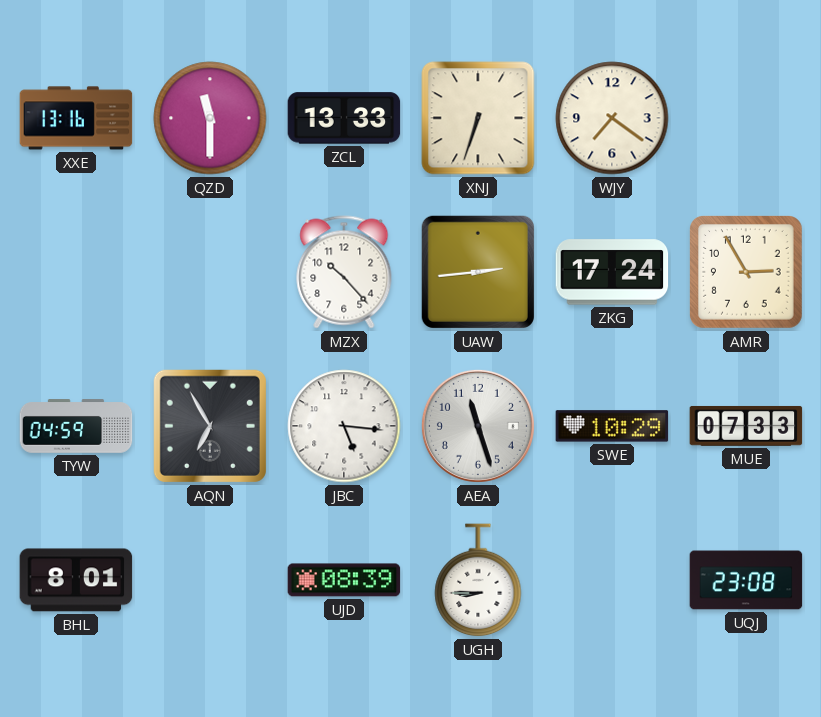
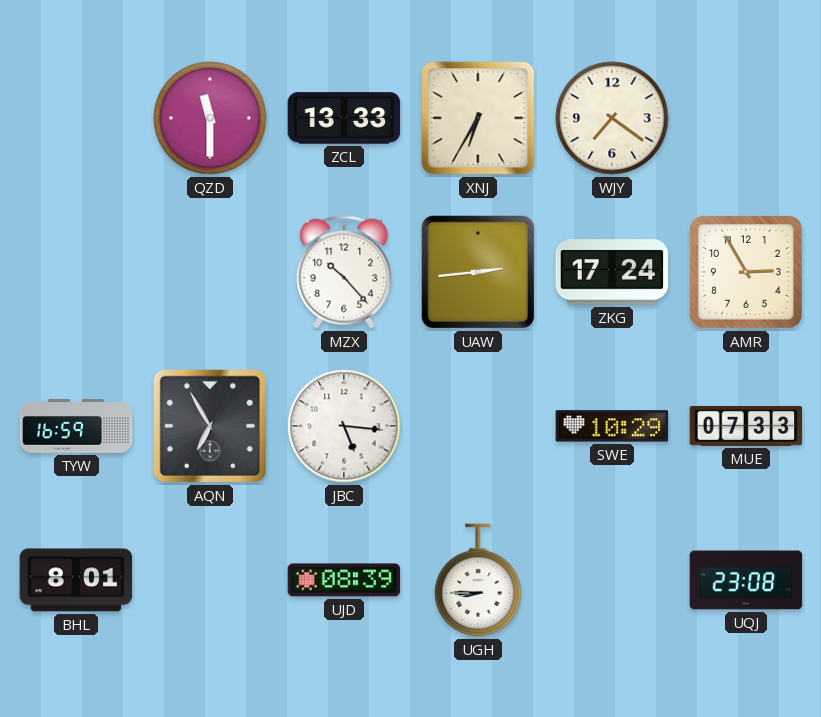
XXE: 13:16 -> none
XNJ: 6:33 -> 6:35
TYW: 04:59 -> 16:59
AEA: 11:27 -> none
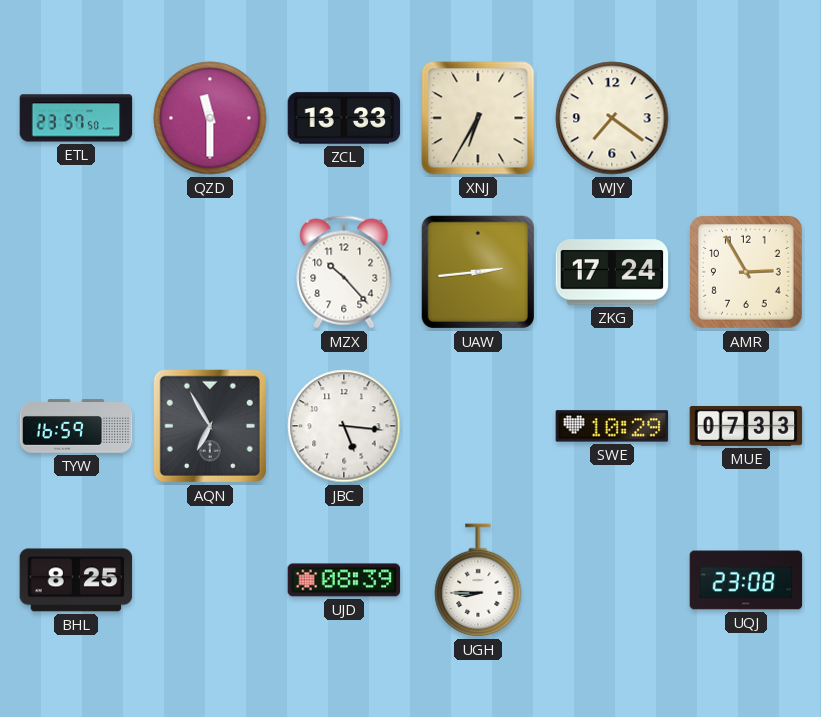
ETL: none -> 23:57
BHL: 8:01 -> 8:25
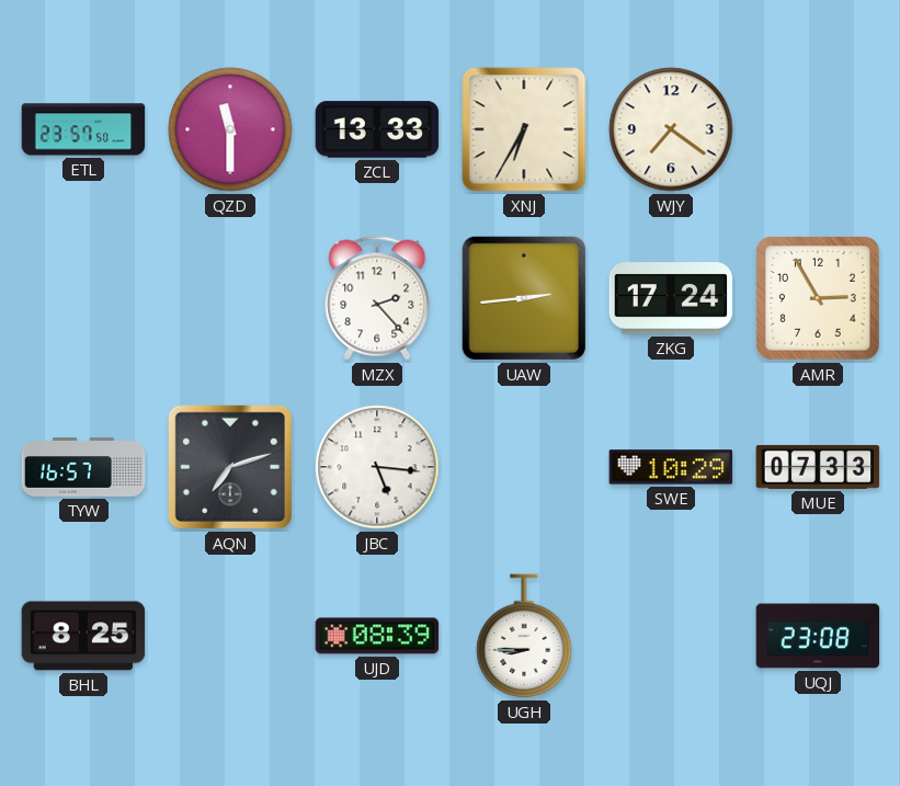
MZX: 10:23 -> 2:23
TYW: 16:59 -> 16:57
AQN: 6:55 -> 7:12
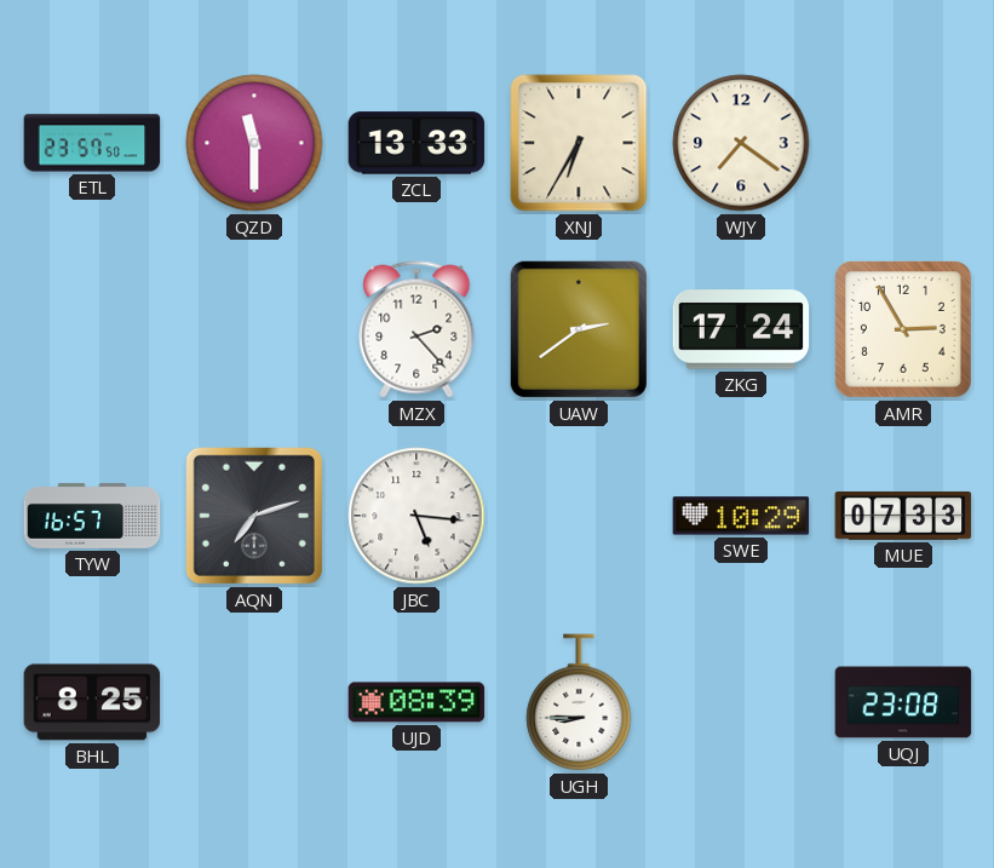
UAW: 2:44 -> 2:39
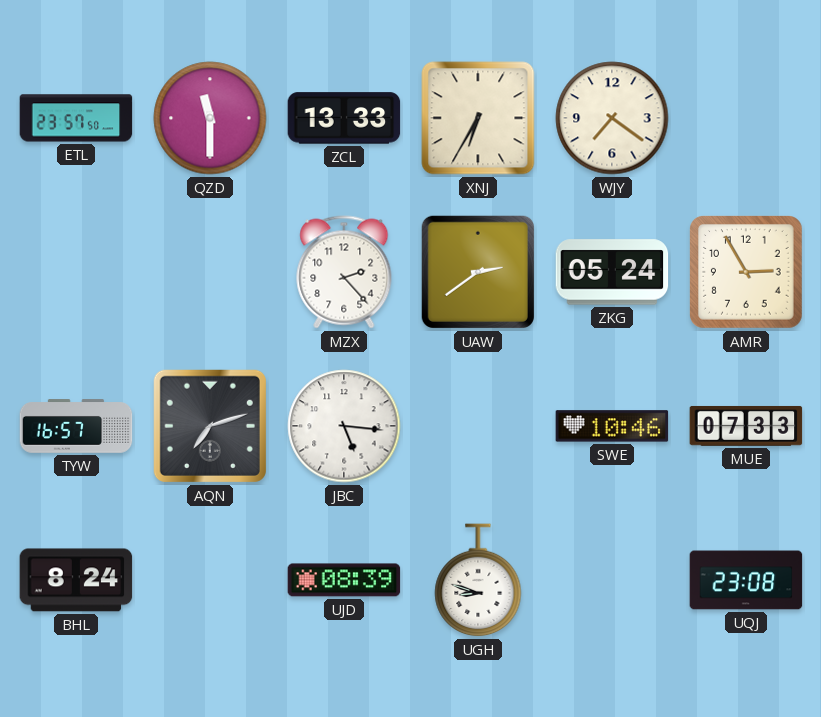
ZKG: 17:24 -> 05:24
SWE: 10:29 -> 10:46
BHL: 8:25 -> 8:24
UGH: 8:45 -> 8:48
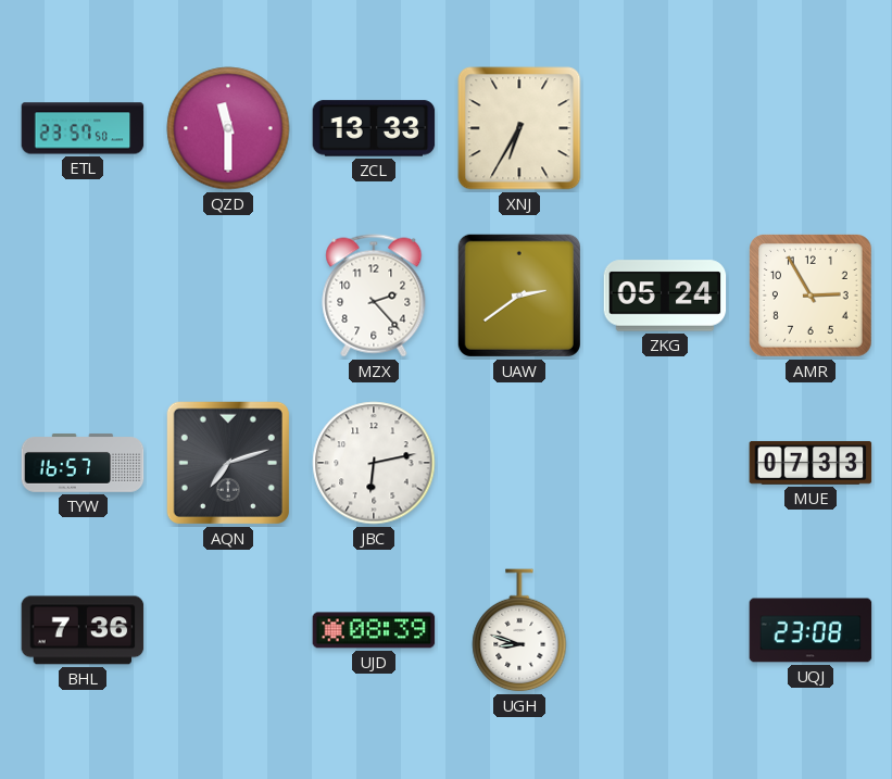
WJY: 7:21 -> none
JBC: 5:16 -> 6:13
SWE: 10:46 -> none
BHL: 8:24 -> 7:36
